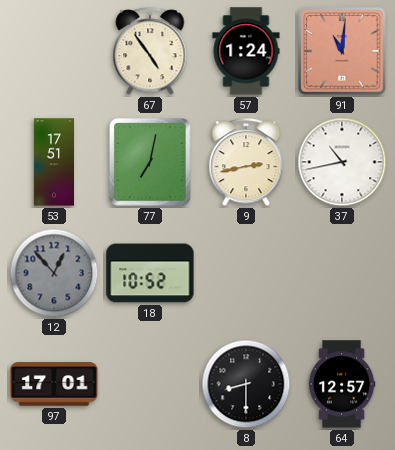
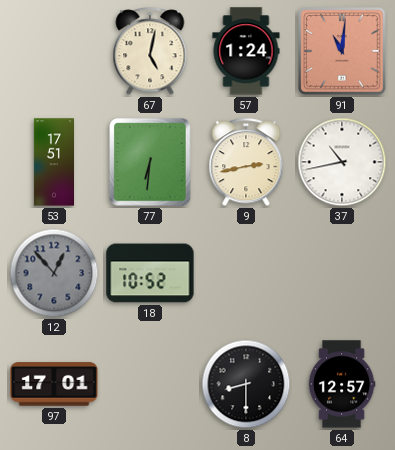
67: 4:54 -> 5:02
77: 7:02 -> 6:31
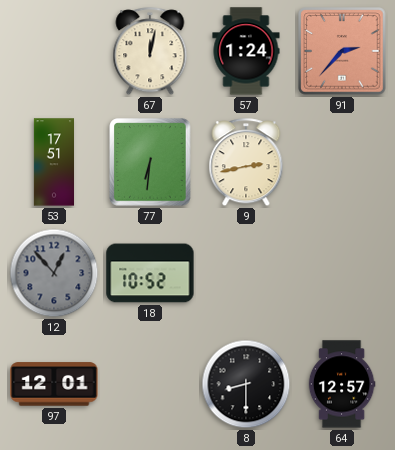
67: 5:02 -> 12:02
91: 11:01 -> 2:37
37: 10:43 -> none
97: 17:01 -> 12:01
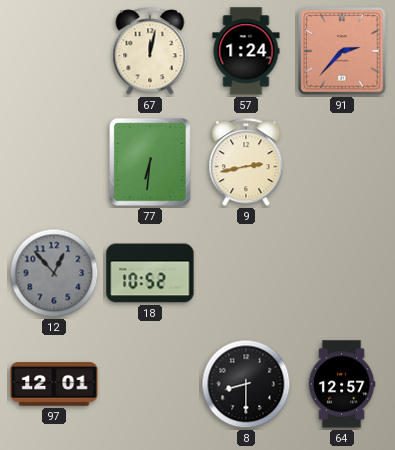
53: 17:51 -> none
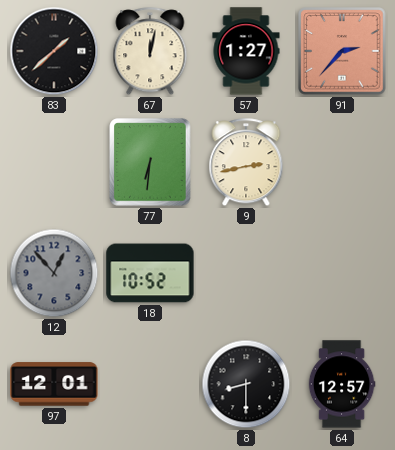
83: none -> 1:38
57: 1:24 -> 1:27
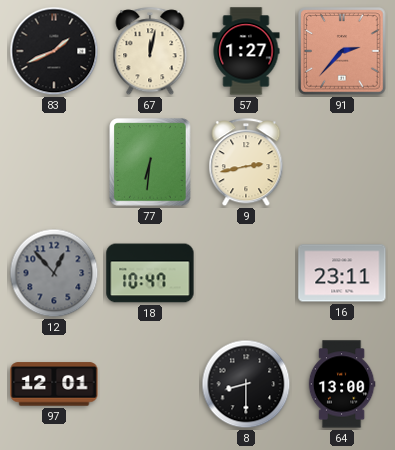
83: 1:38 -> 1:41
18: 10:52 -> 10:47
16: none -> 23:11
64: 12:57 -> 13:00
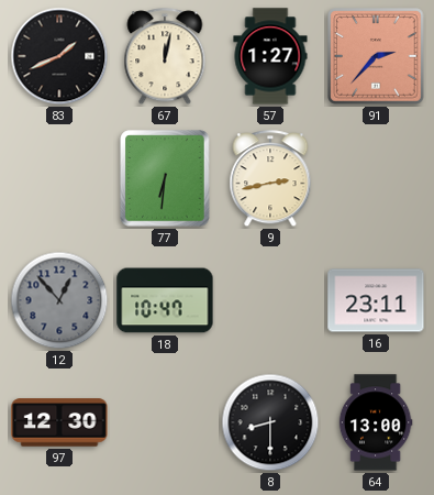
97: 12:01 -> 12:30
